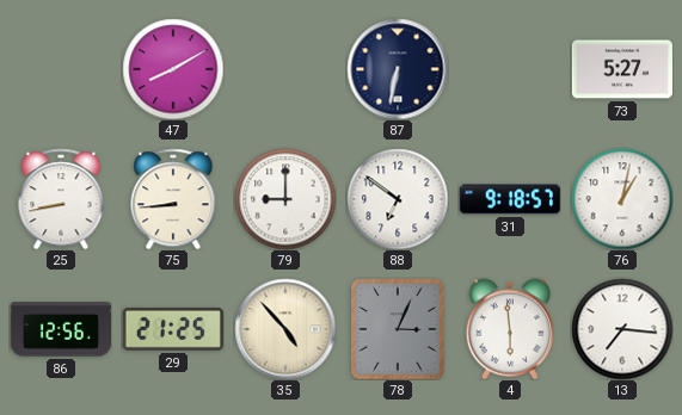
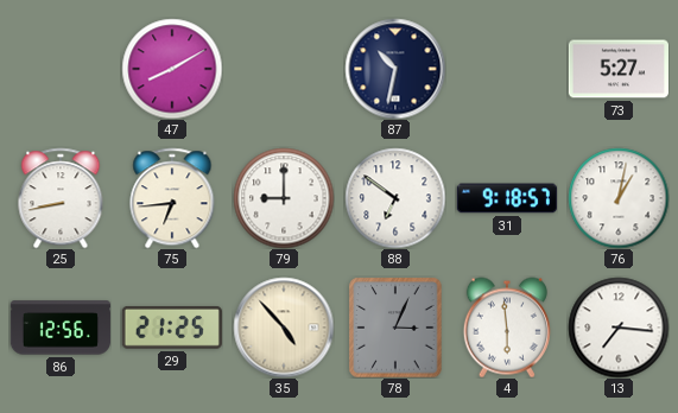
87: 6:32 -> 10:32
75: 8:44 -> 6:44
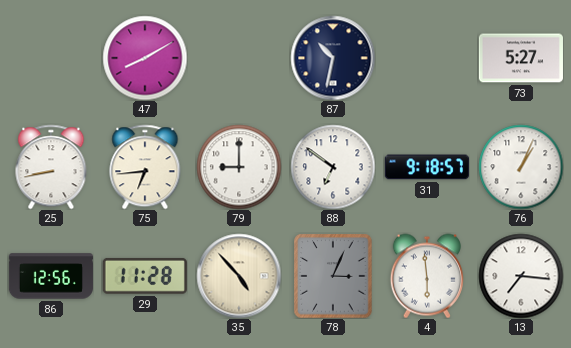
76: 1:02 -> 1:04
29: 21:25 -> 11:28
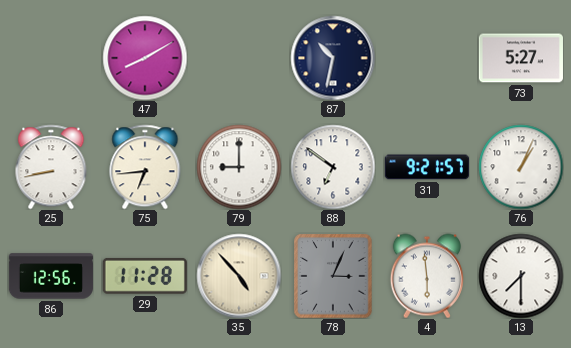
31: 9:18 -> 9:21
13: 7:16 -> 7:30
